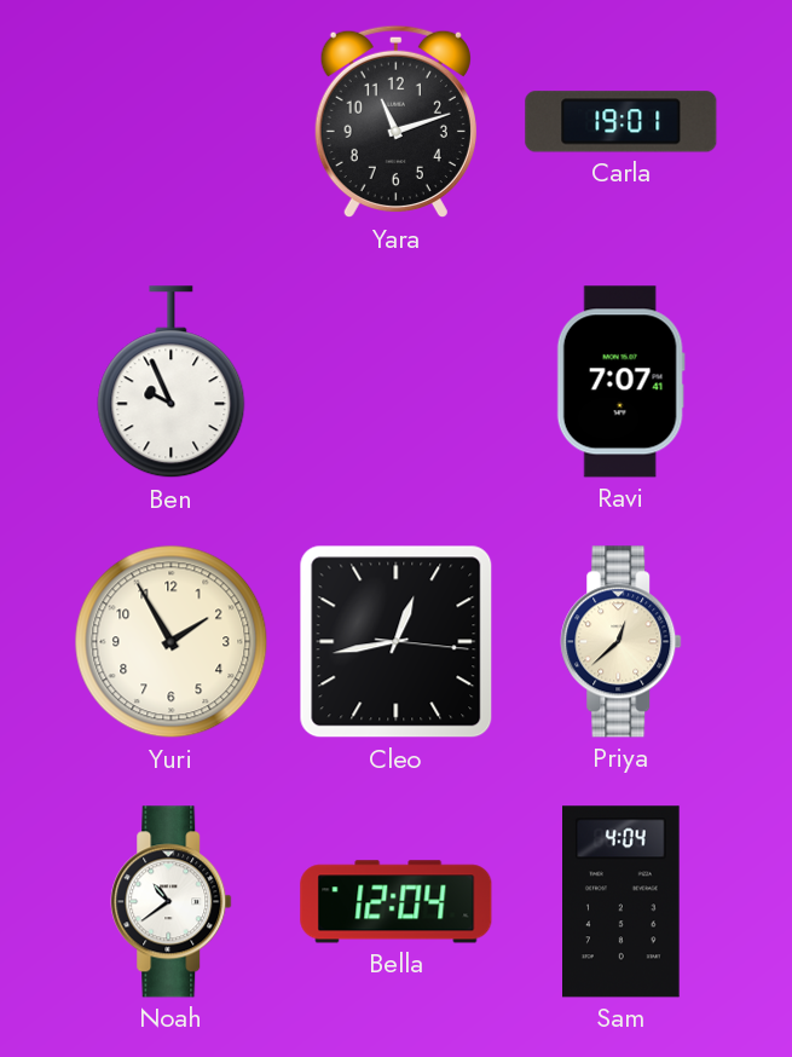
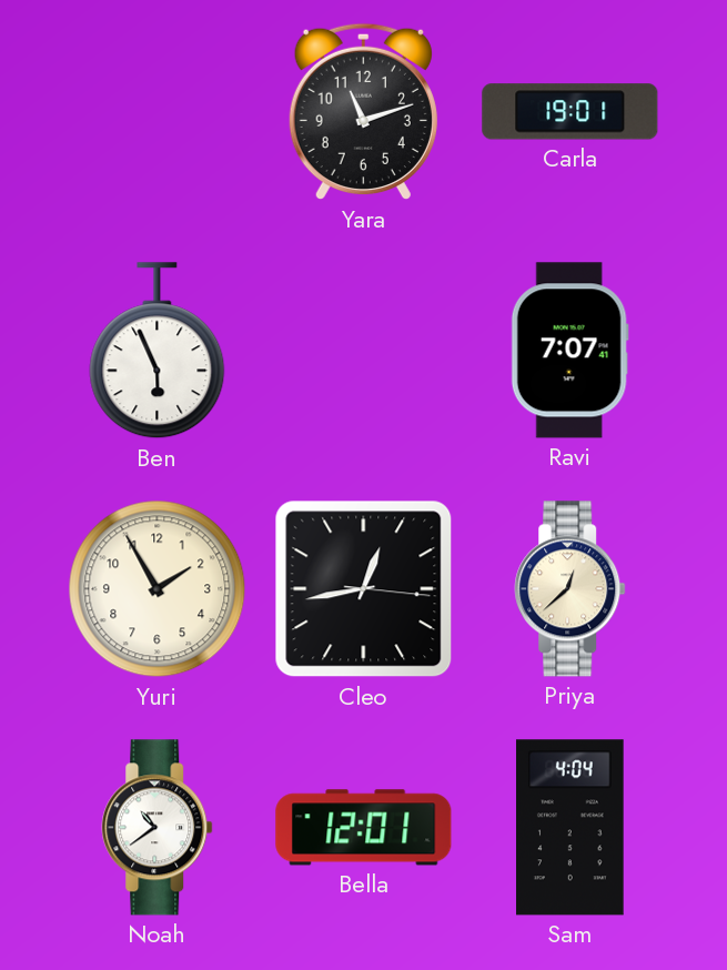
Ben: 9:56 -> 5:56
Bella: 12:04 -> 12:01
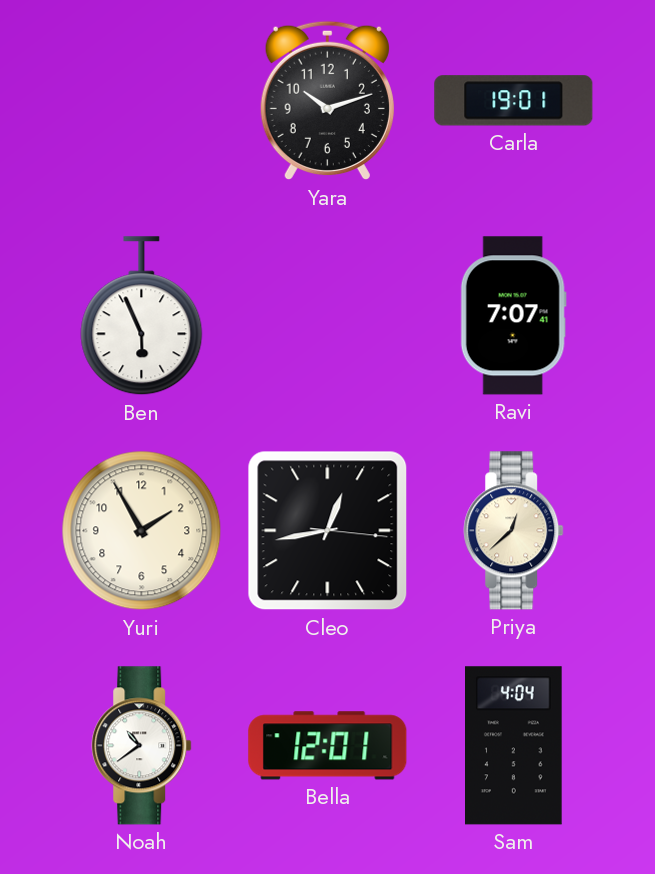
Yara: 11:12 -> 10:12
